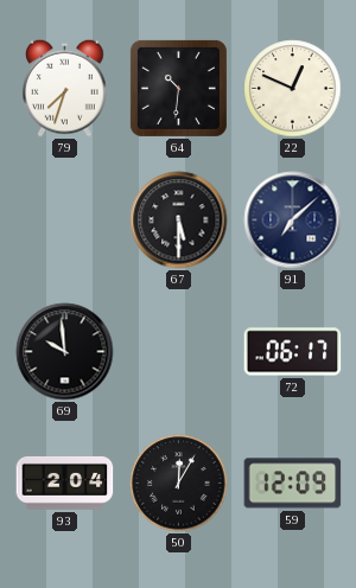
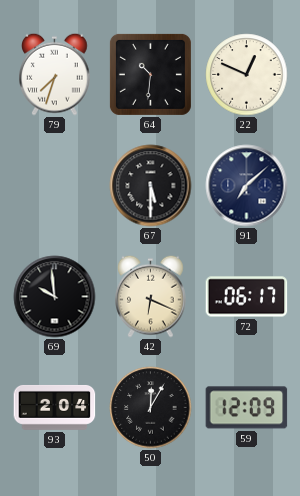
42: none -> 6:19
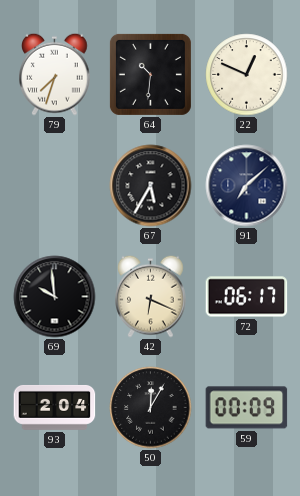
67: 5:30 -> 5:35
59: 12:09 -> 00:09
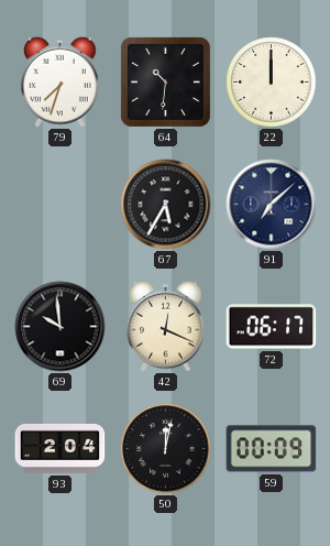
22: 12:49 -> 12:00
42: 6:19 -> 12:19
50: 12:05 -> 12:02
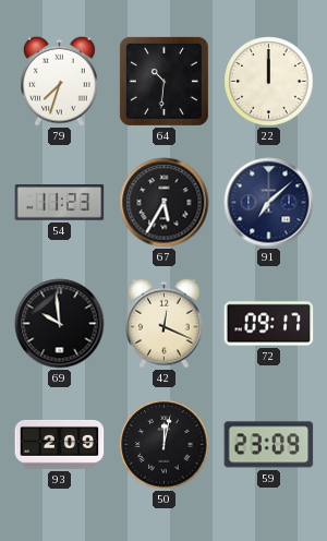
54: none -> 11:23
72: 06:17 -> 09:17
93: 2:04 -> 2:09
59: 00:09 -> 23:09
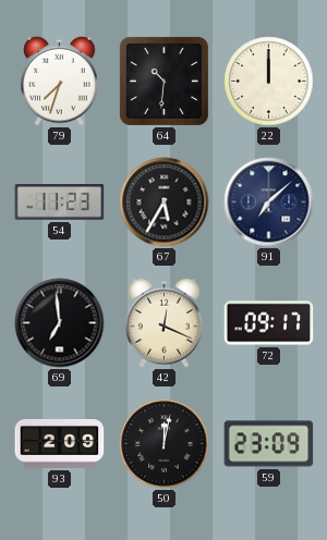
69: 9:59 -> 6:59
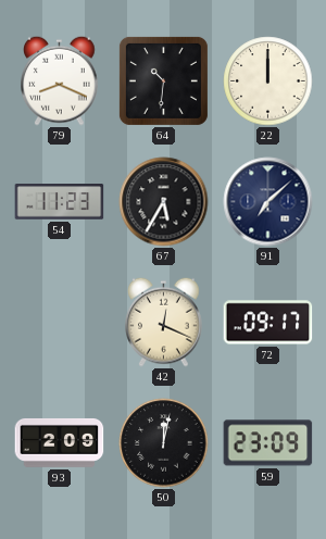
79: 7:33 -> 8:19
69: 6:59 -> none
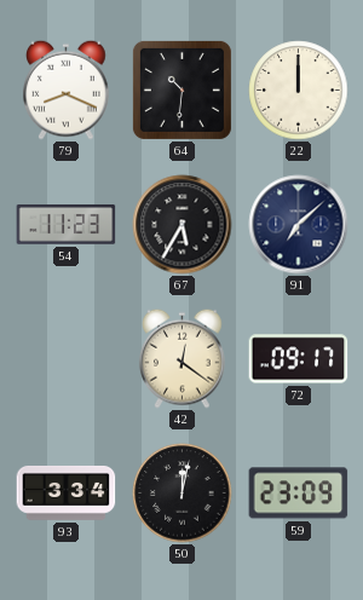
42: 12:19 -> 12:21
93: 2:09 -> 3:34
